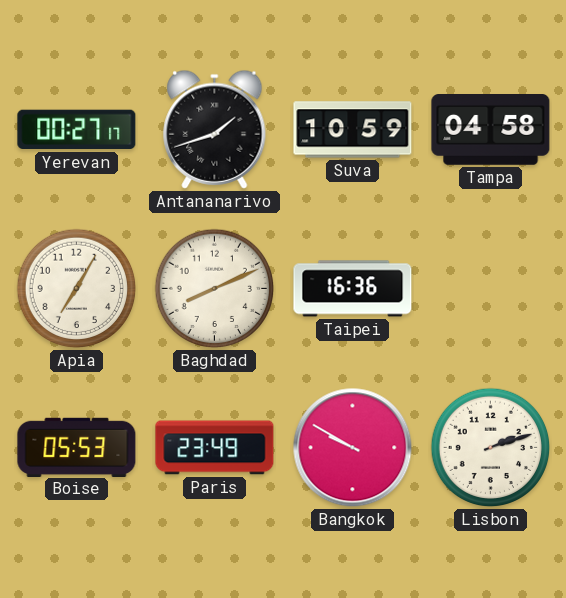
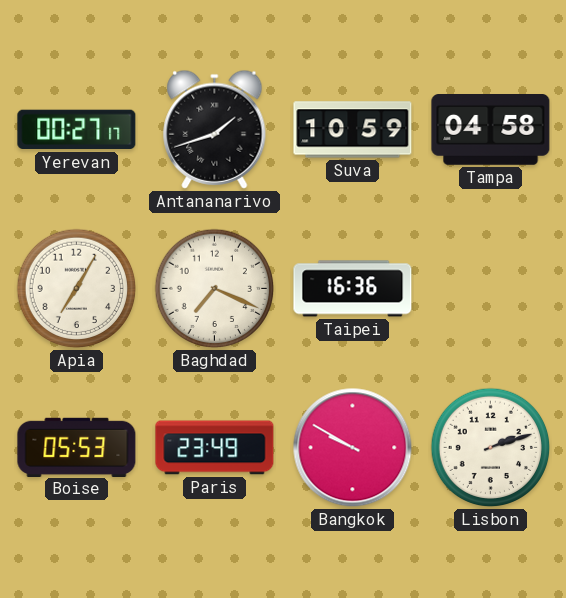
Baghdad: 8:11 -> 7:19
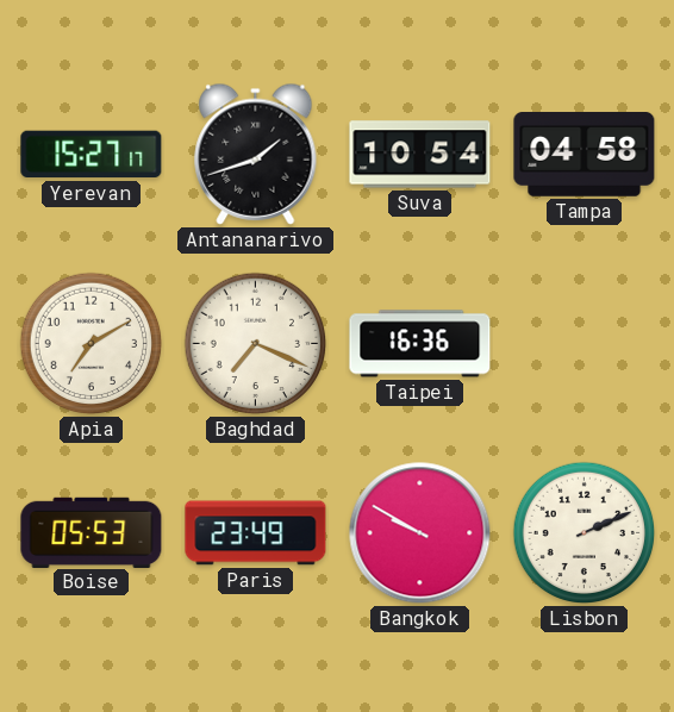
Yerevan: 00:27 -> 15:27
Suva: 10:59 -> 10:54
Apia: 7:05 -> 7:10
Lisbon: 2:12 -> 2:11
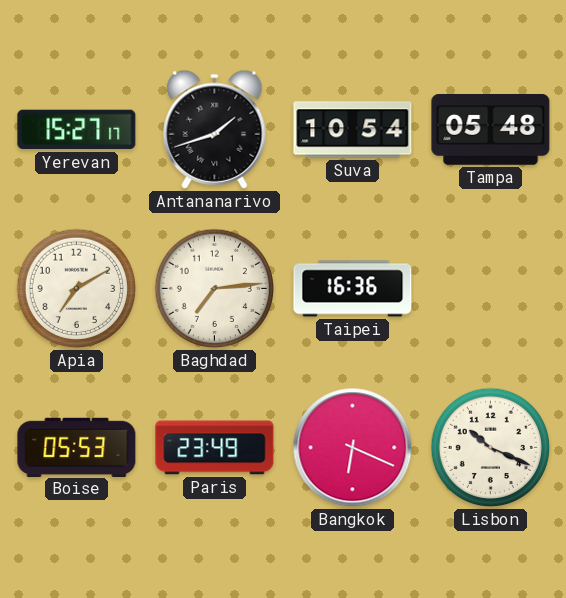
Tampa: 04:58 -> 05:48
Baghdad: 7:19 -> 7:14
Bangkok: 9:50 -> 6:19
Lisbon: 2:11 -> 10:19
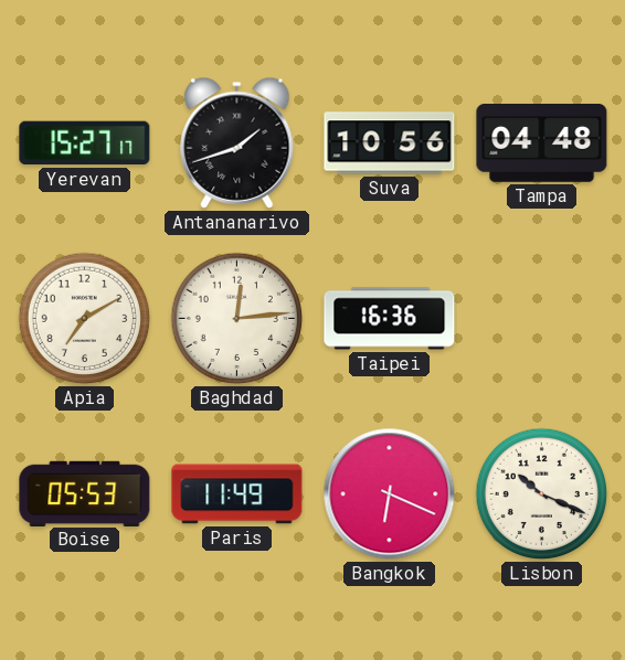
Suva: 10:54 -> 10:56
Tampa: 05:48 -> 04:48
Baghdad: 7:14 -> 12:14
Paris: 23:49 -> 11:49
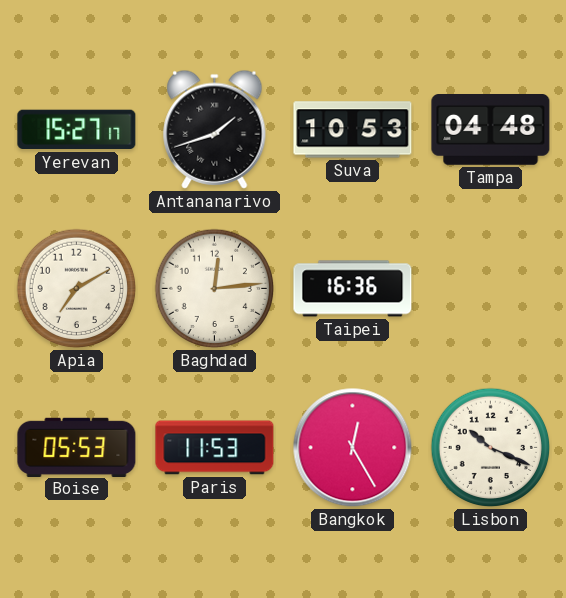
Suva: 10:56 -> 10:53
Paris: 11:49 -> 11:53
Bangkok: 6:19 -> 12:25
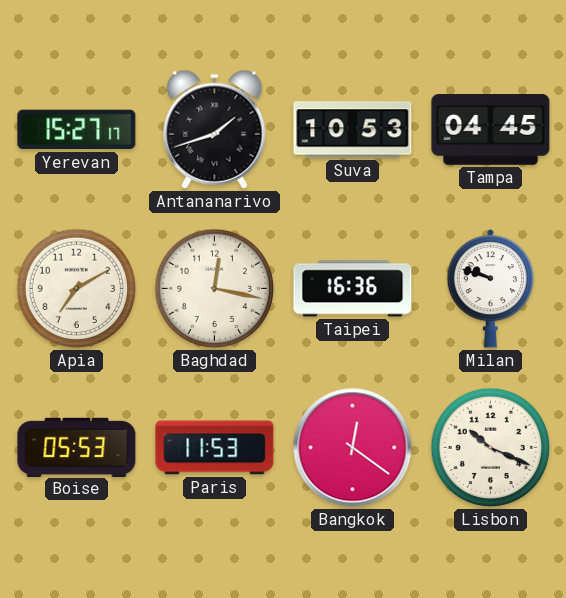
Tampa: 04:48 -> 04:45
Baghdad: 12:14 -> 12:17
Milan: none -> 9:48
Bangkok: 12:25 -> 12:21
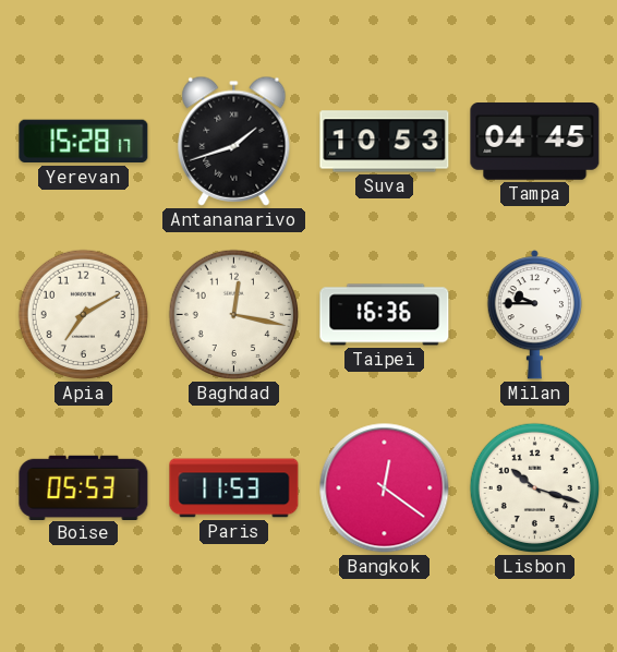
Yerevan: 15:27 -> 15:28
Milan: 9:48 -> 9:45
Lisbon: 10:19 -> 10:18
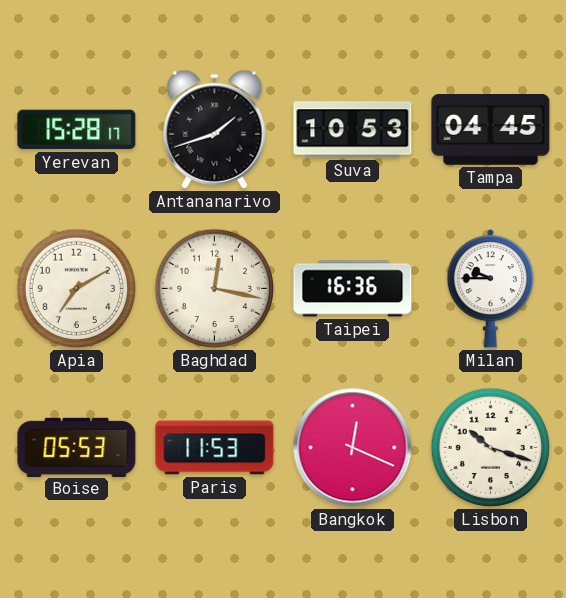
Bangkok: 12:21 -> 12:19
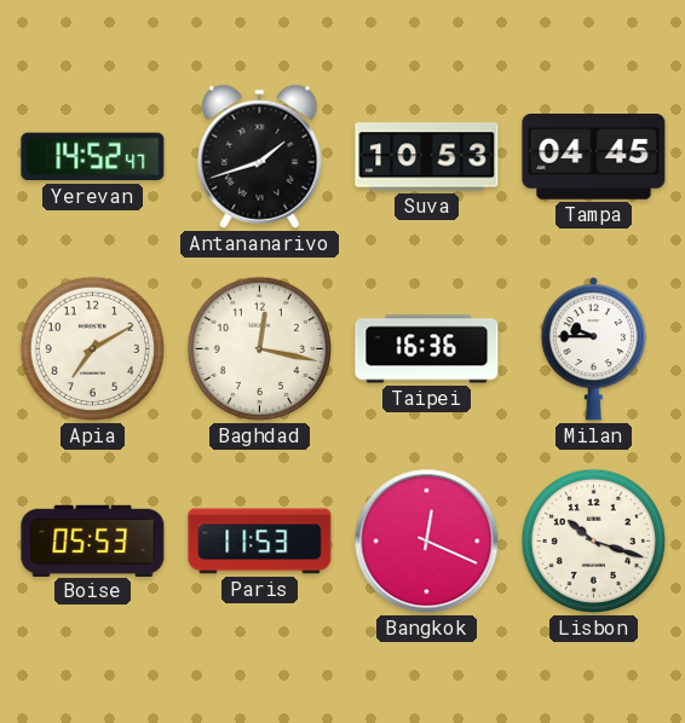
Yerevan: 15:28 -> 14:52
